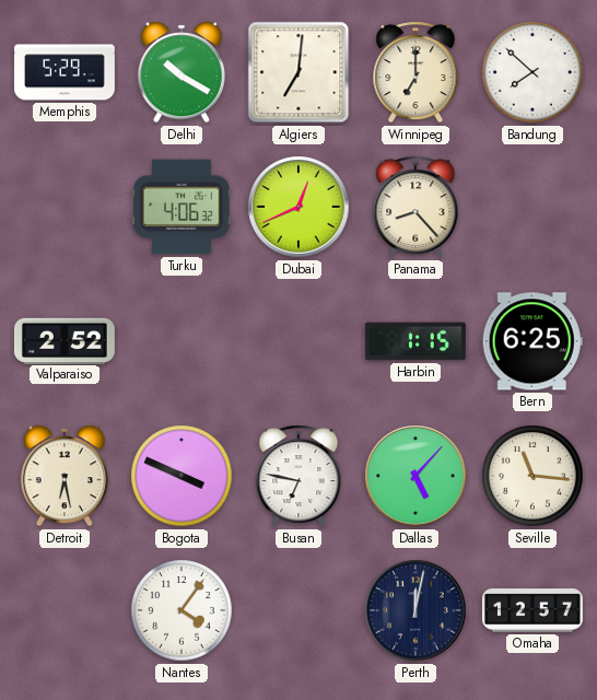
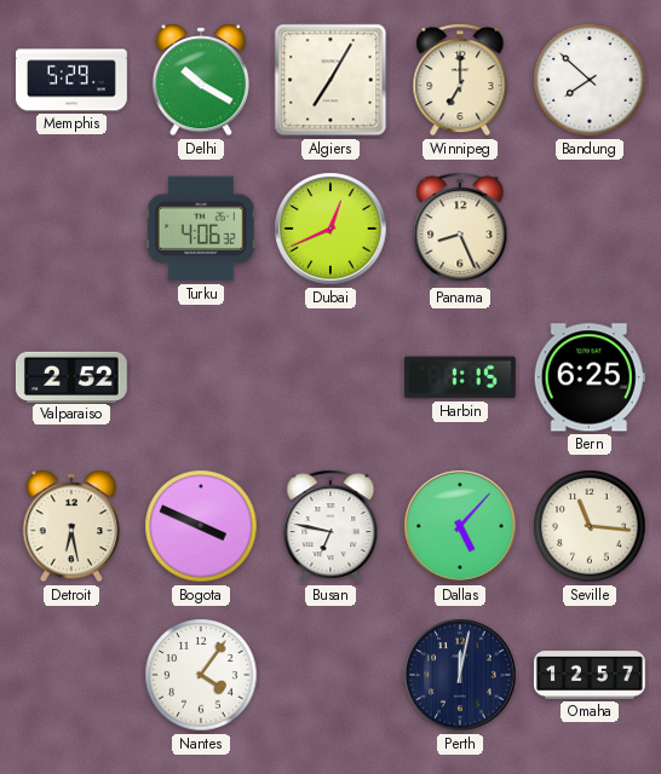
Algiers: 7:01 -> 7:05
Panama: 8:23 -> 8:26
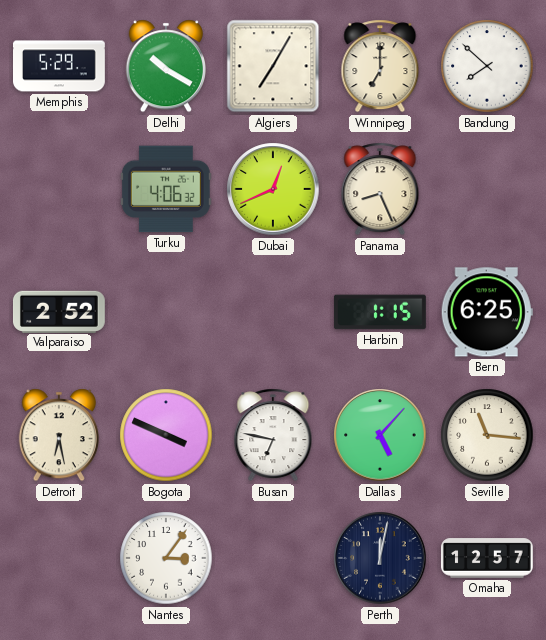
Nantes: 4:06 -> 3:06
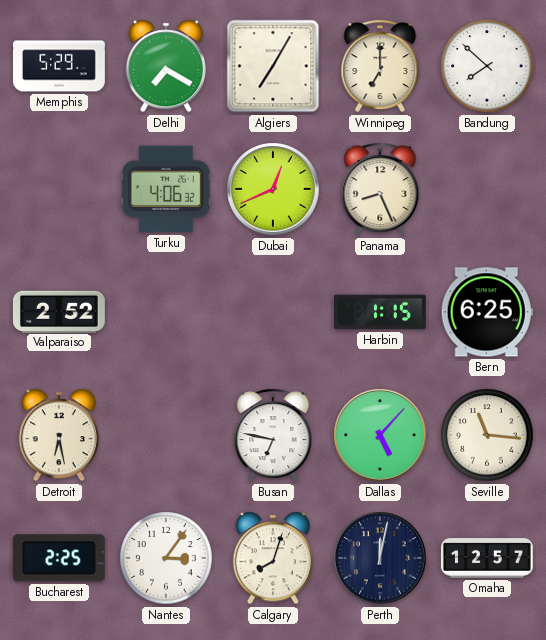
Delhi: 10:20 -> 7:20
Bogota: 3:49 -> none
Bucharest: none -> 2:25
Calgary: none -> 8:03
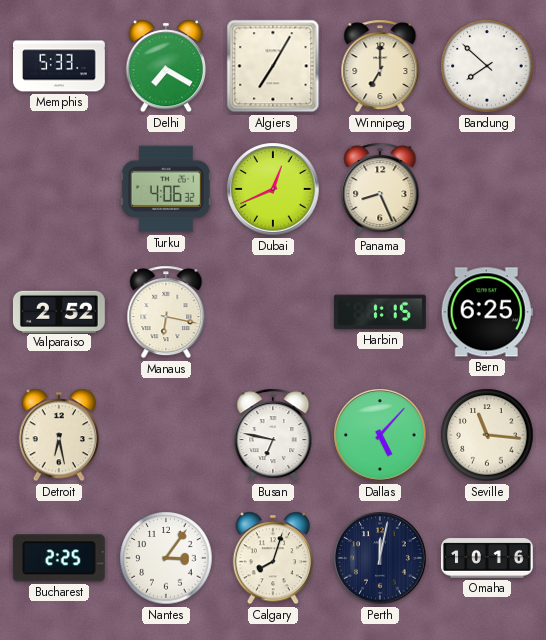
Memphis: 5:29 -> 5:33
Manaus: none -> 6:17
Omaha: 12:57 -> 10:16
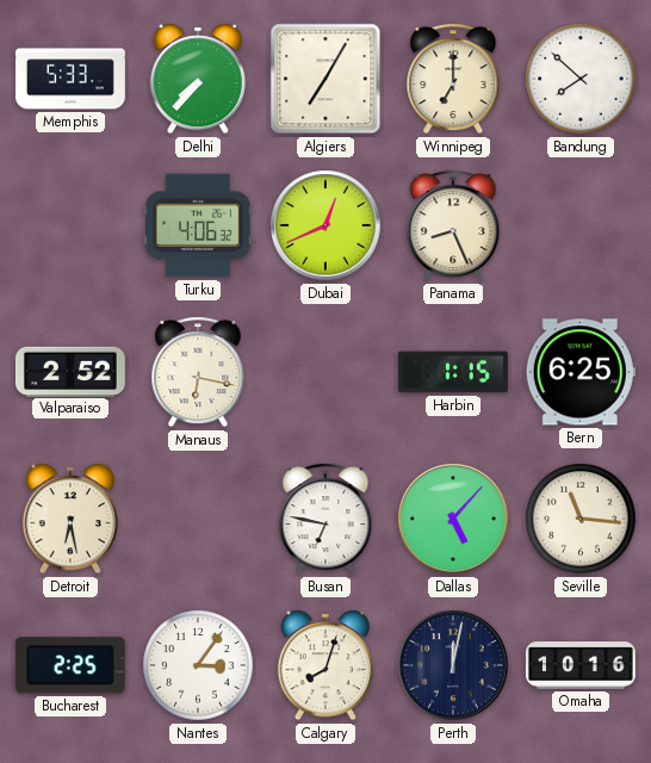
Delhi: 7:20 -> 7:37
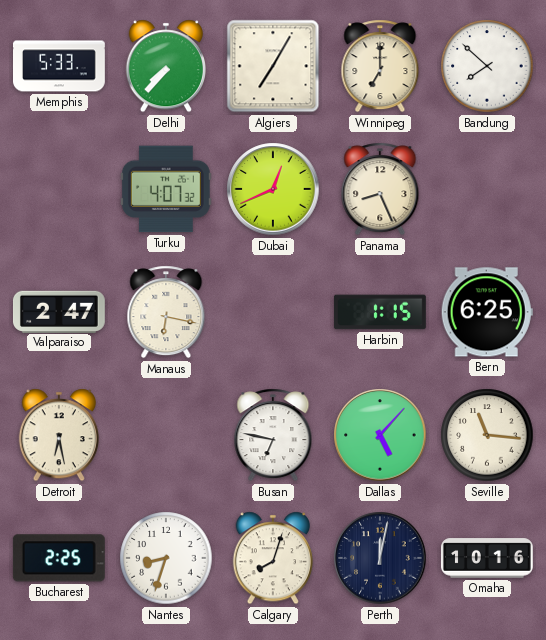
Turku: 4:06 -> 4:07
Valparaiso: 2:52 -> 2:47
Nantes: 3:06 -> 8:33
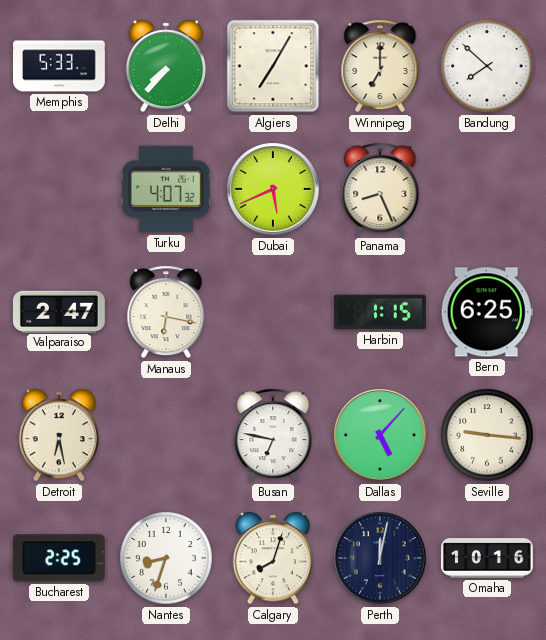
Dubai: 12:41 -> 5:41
Seville: 11:16 -> 9:16
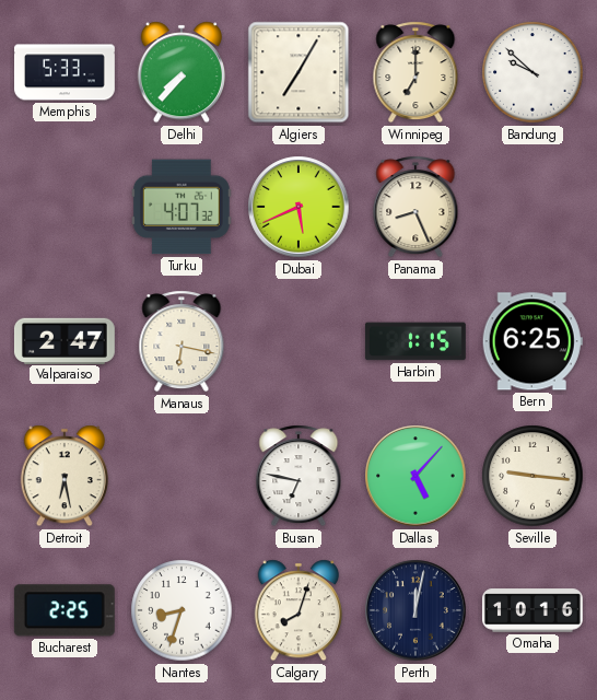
Bandung: 7:52 -> 9:52
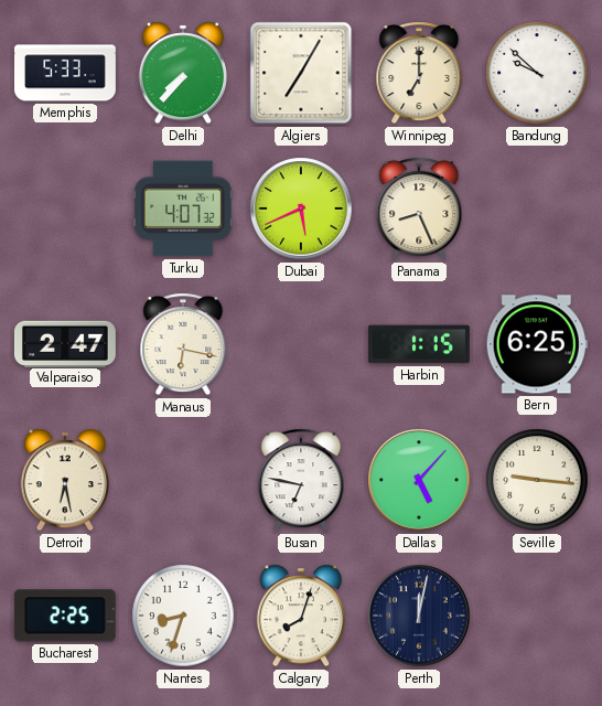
Omaha: 10:16 -> none
